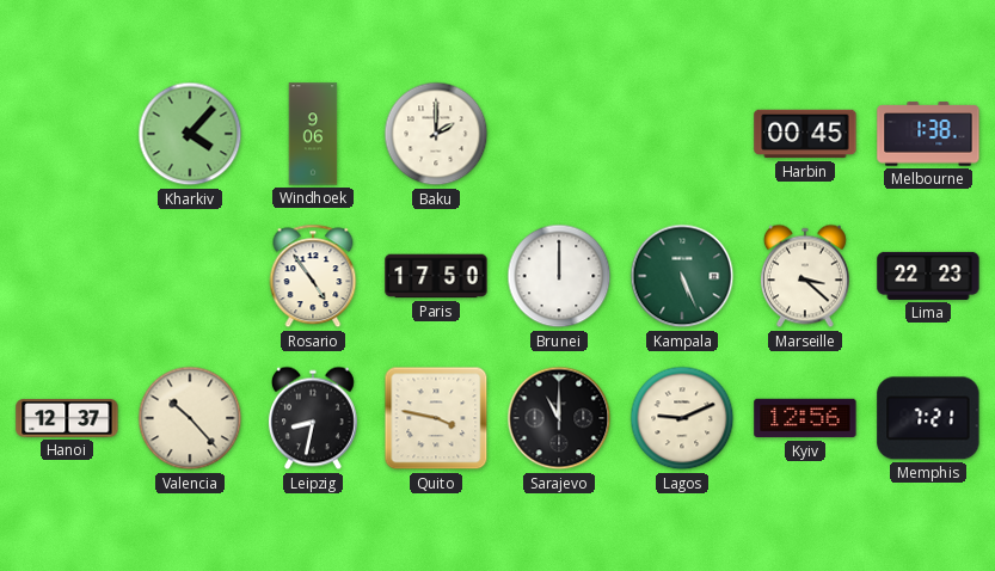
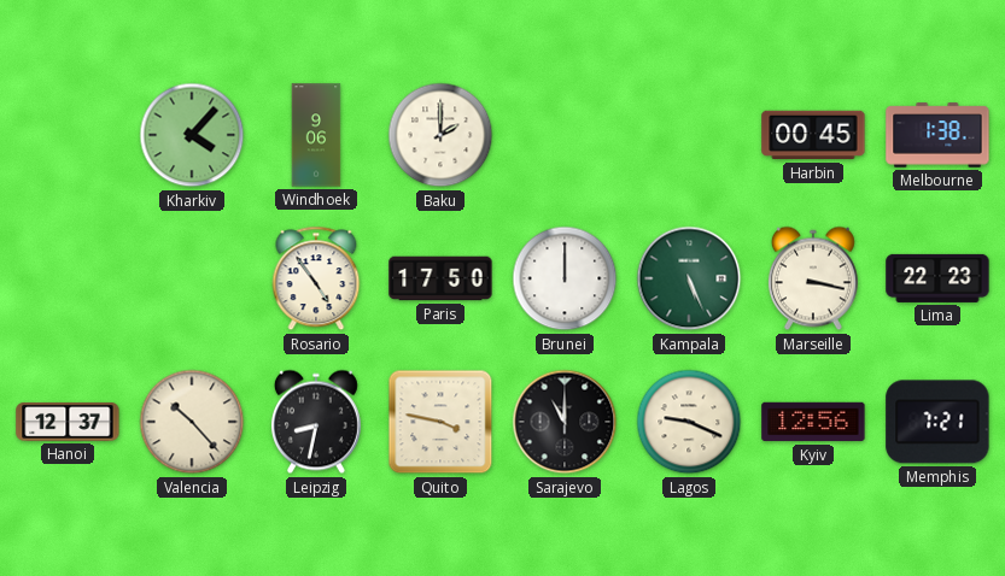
Marseille: 3:22 -> 3:17
Lagos: 9:11 -> 9:19
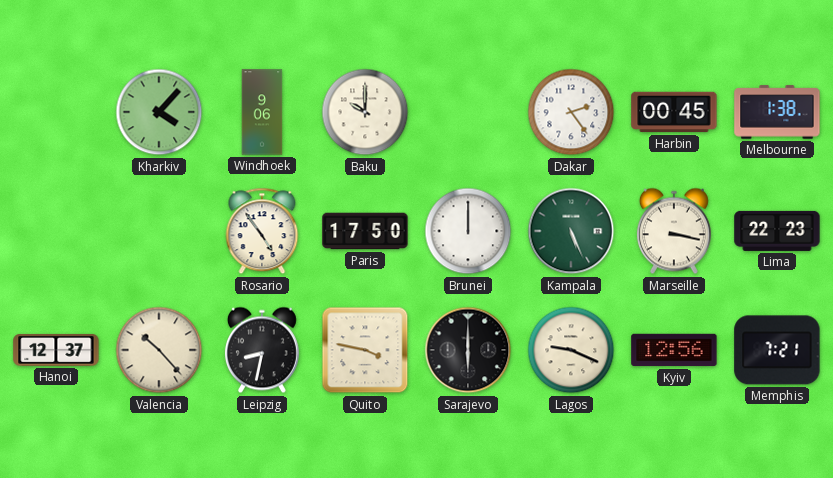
Baku: 2:00 -> 10:00
Dakar: none -> 2:24
Sarajevo: 11:00 -> 6:00
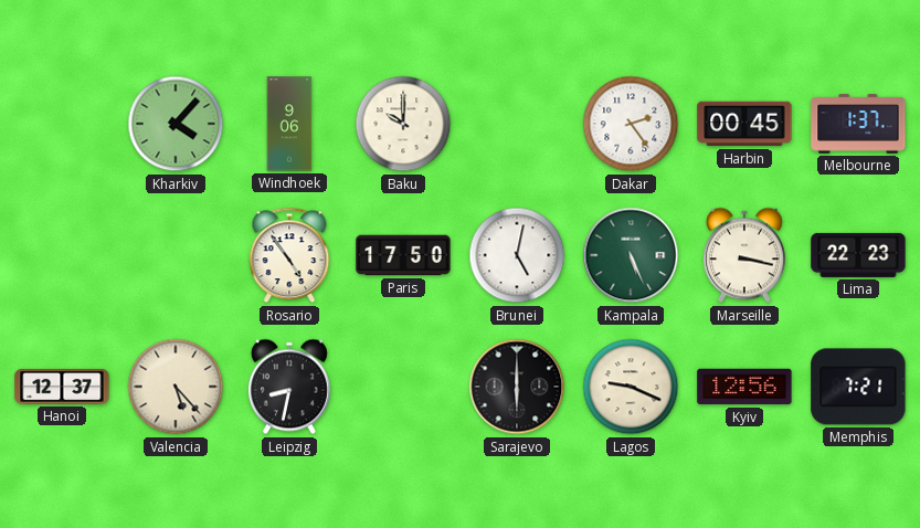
Melbourne: 1:38 -> 1:37
Brunei: 12:00 -> 5:02
Valencia: 10:23 -> 5:23
Quito: 3:47 -> none
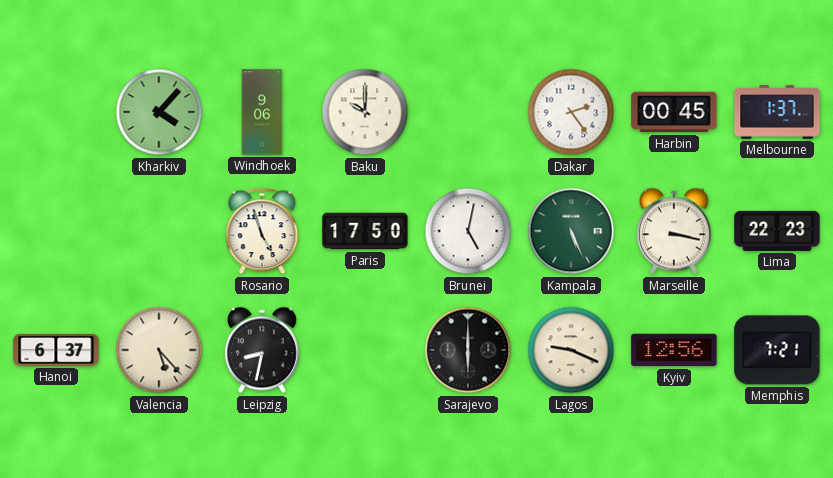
Rosario: 4:54 -> 4:57
Hanoi: 12:37 -> 6:37
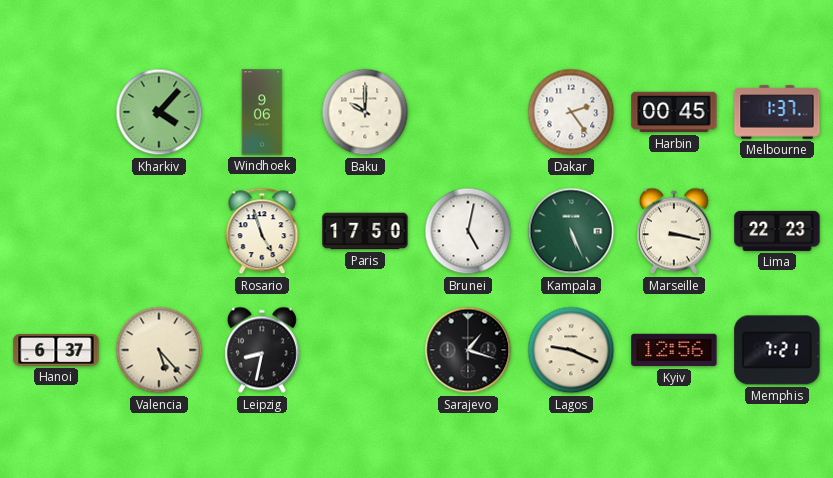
Sarajevo: 6:00 -> 1:18
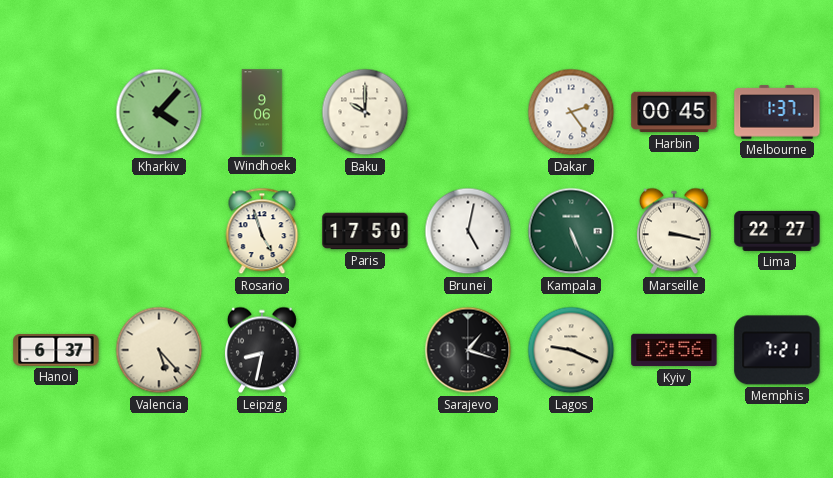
Lima: 22:23 -> 22:27
